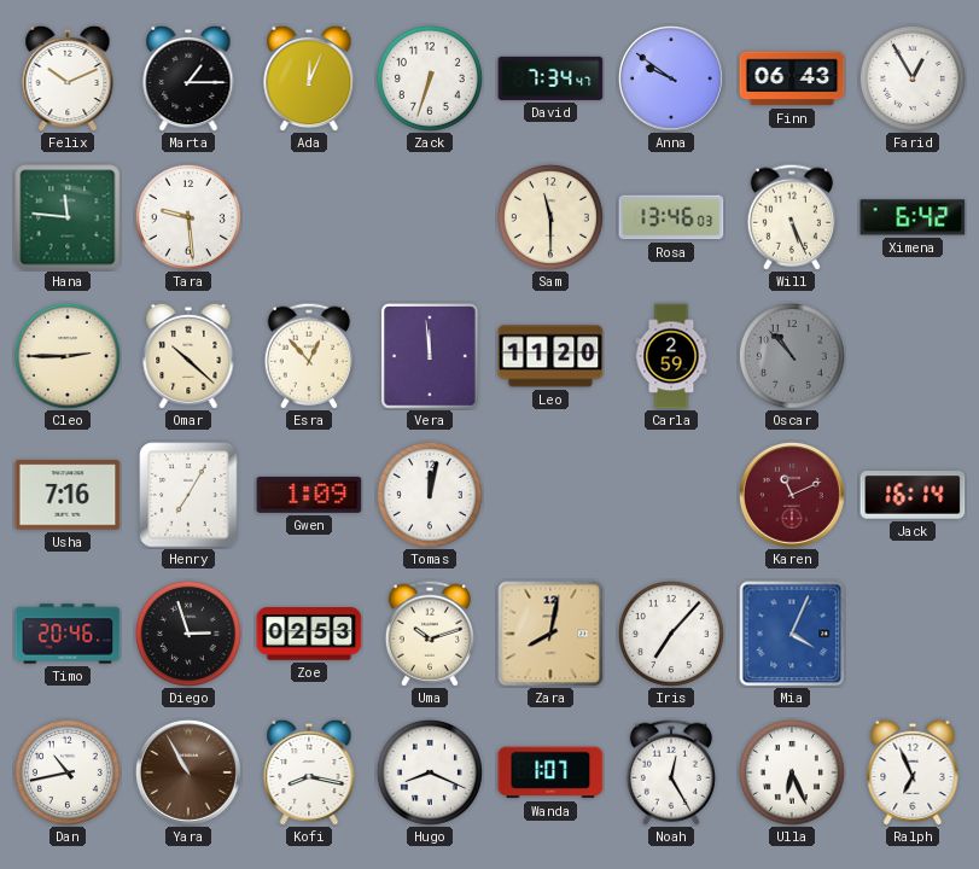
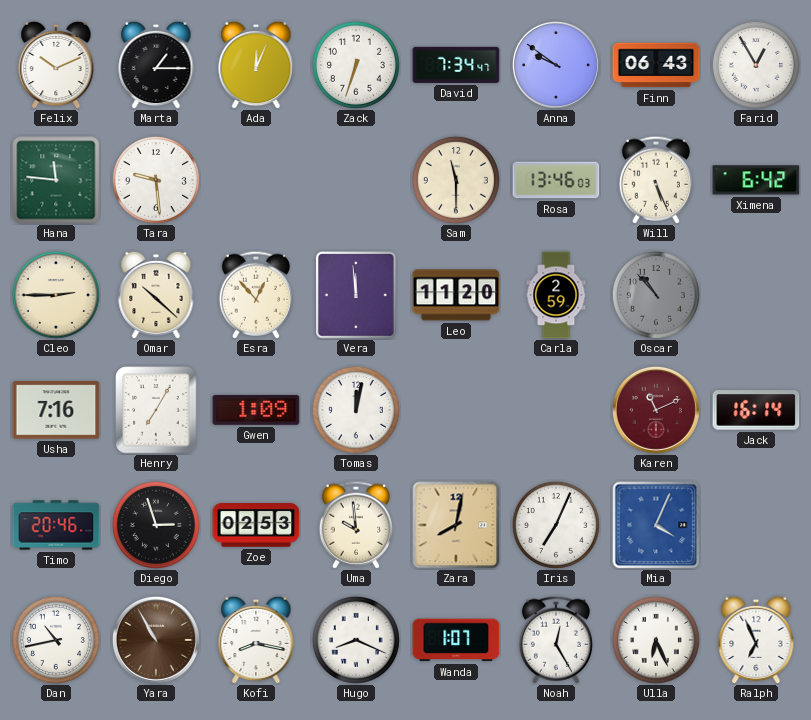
Uma: 10:12 -> 9:59
Iris: 7:07 -> 7:04
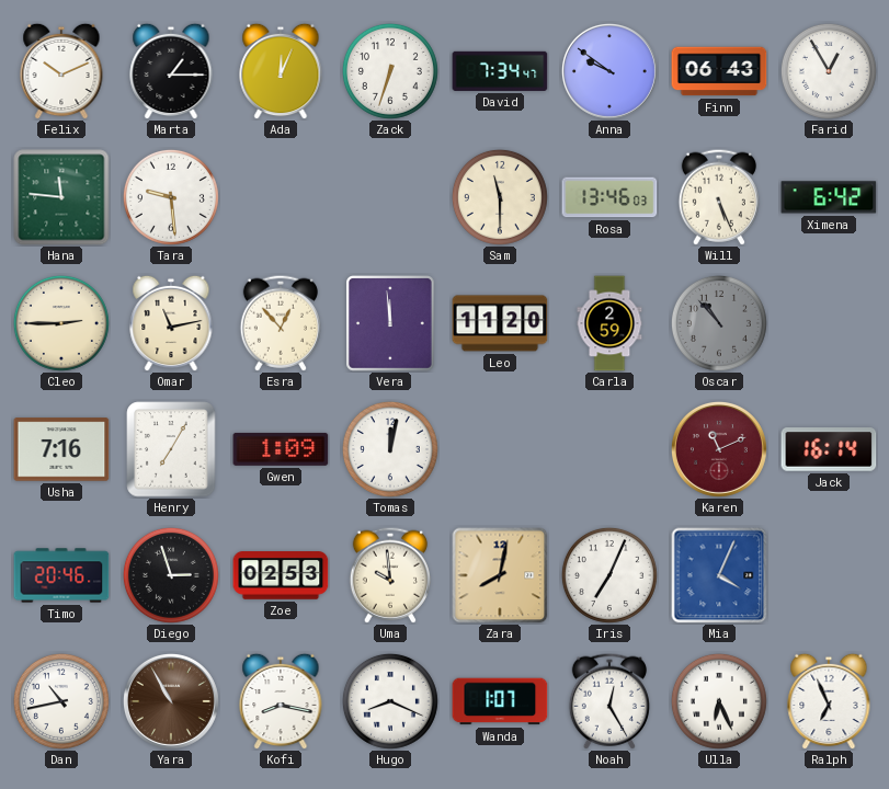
Omar: 10:22 -> 11:13
